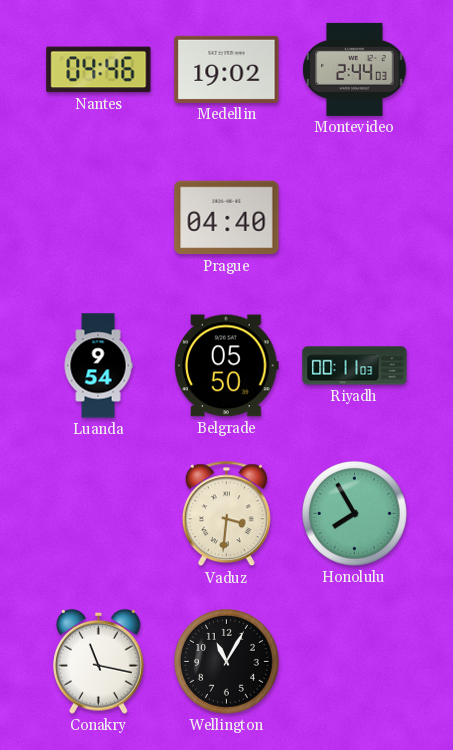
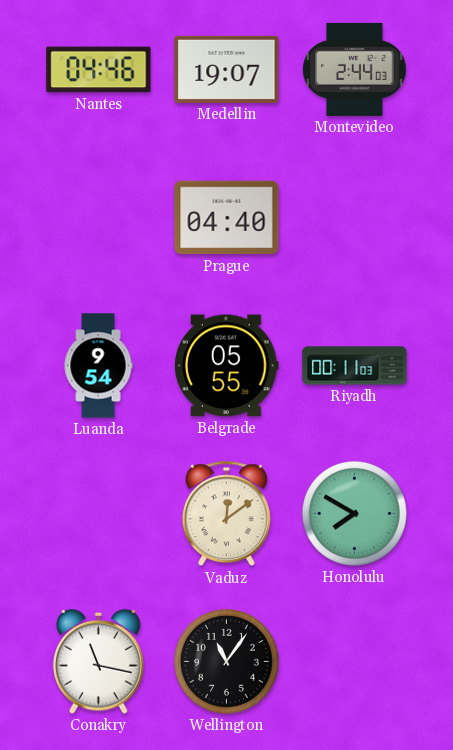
Medellin: 19:02 -> 19:07
Belgrade: 05:50 -> 05:55
Vaduz: 3:31 -> 12:09
Honolulu: 7:55 -> 7:50
Wellington: 11:05 -> 11:06
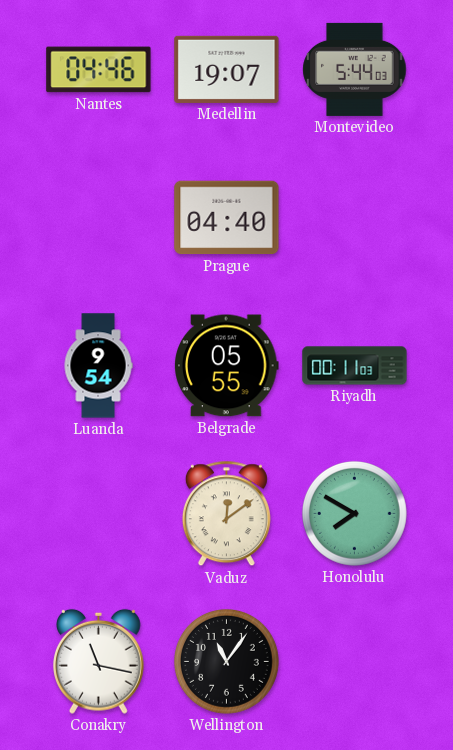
Montevideo: 2:44 -> 5:44
